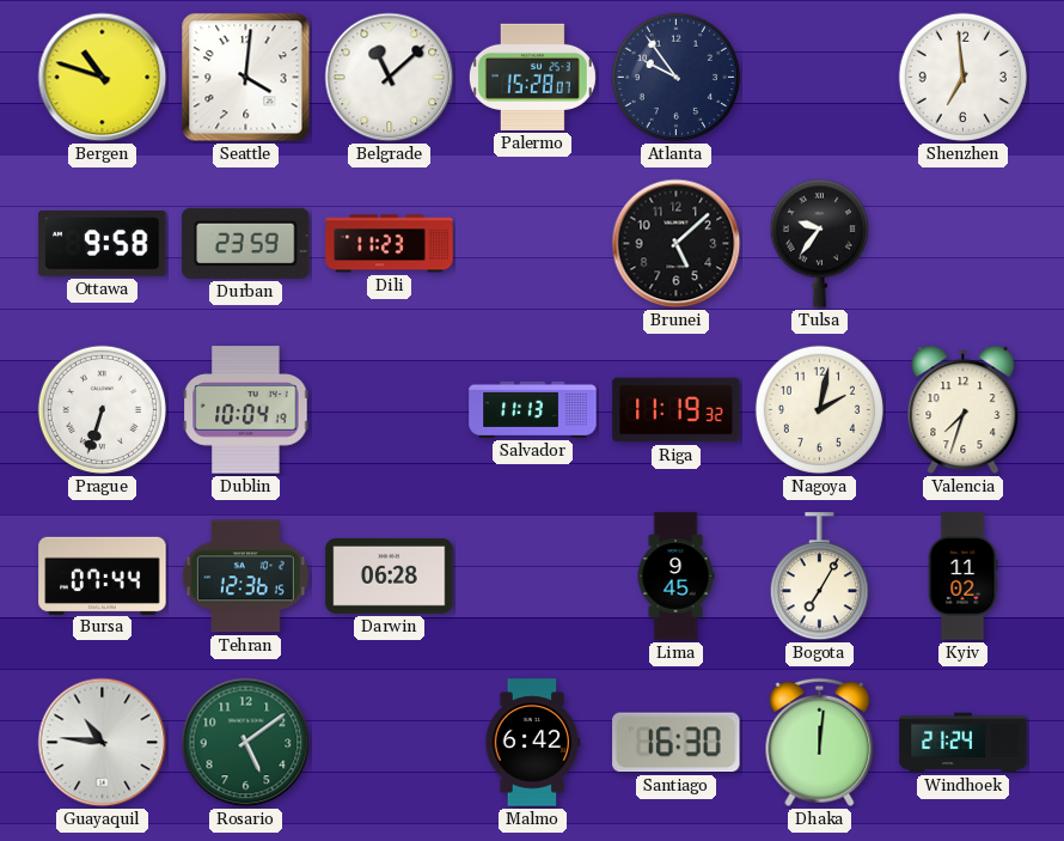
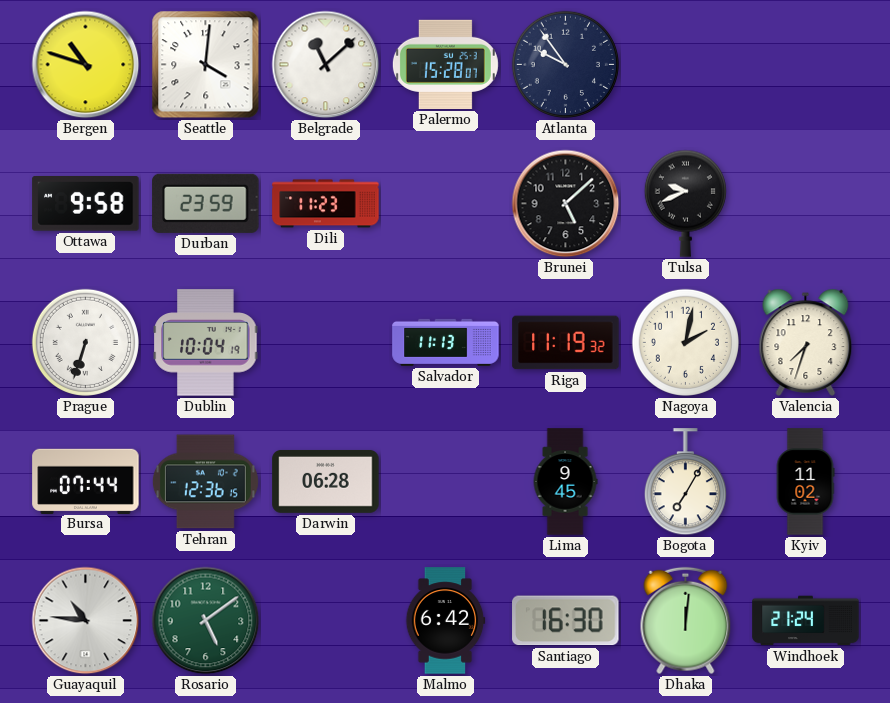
Shenzhen: 6:59 -> none
Tulsa: 9:36 -> 9:41
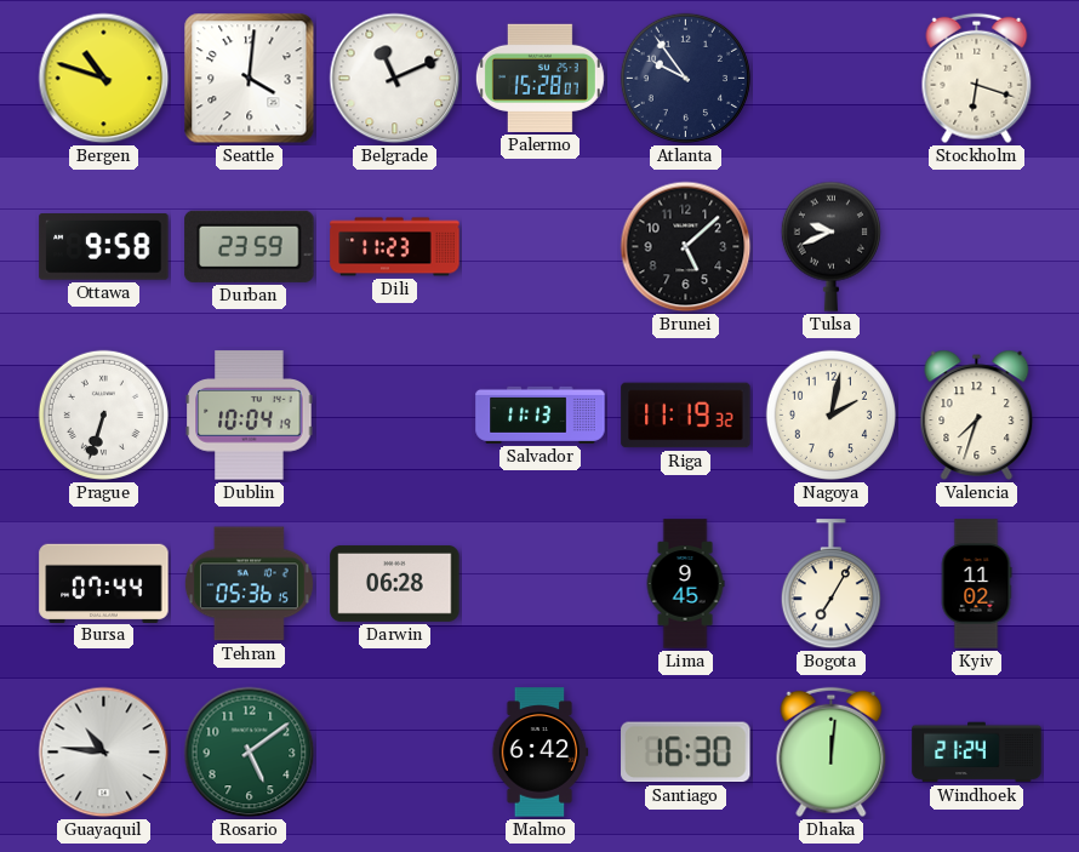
Belgrade: 11:08 -> 11:11
Stockholm: none -> 6:18
Tehran: 12:36 -> 05:36
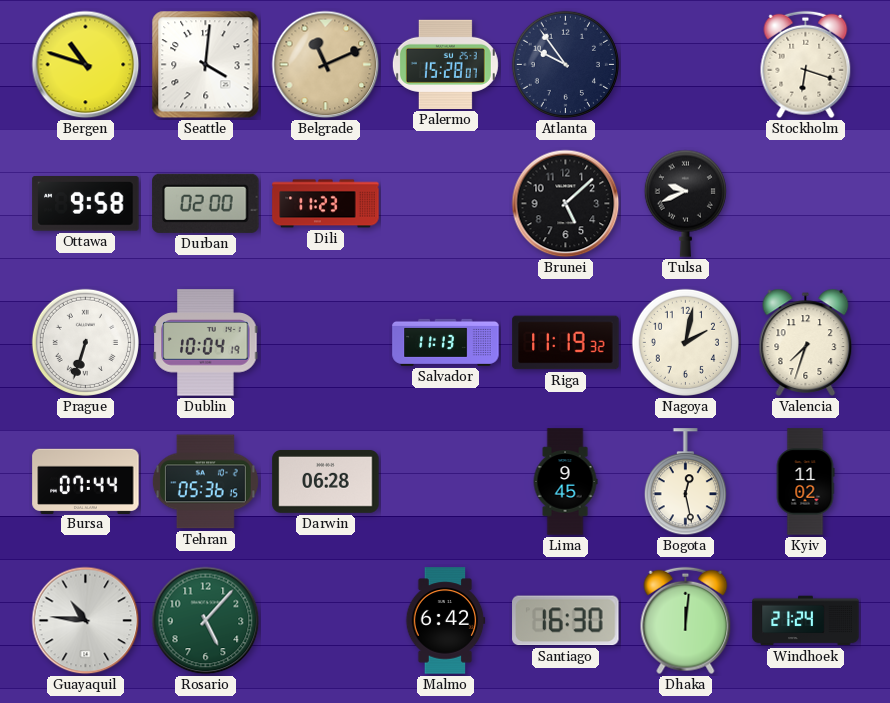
Belgrade dial: white -> champagne
Durban: 23:59 -> 02:00
Bogota: 7:05 -> 12:28
Rosario: 5:09 -> 5:07
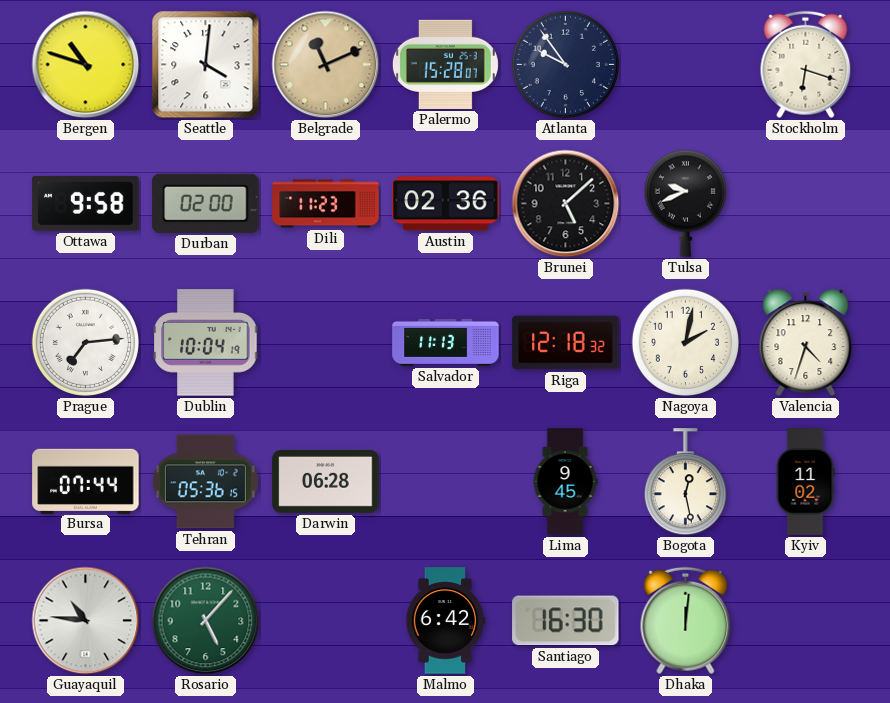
Austin: none -> 02:36
Prague: 6:33 -> 7:14
Riga: 11:19 -> 12:18
Valencia: 7:33 -> 4:33
Windhoek: 21:24 -> none
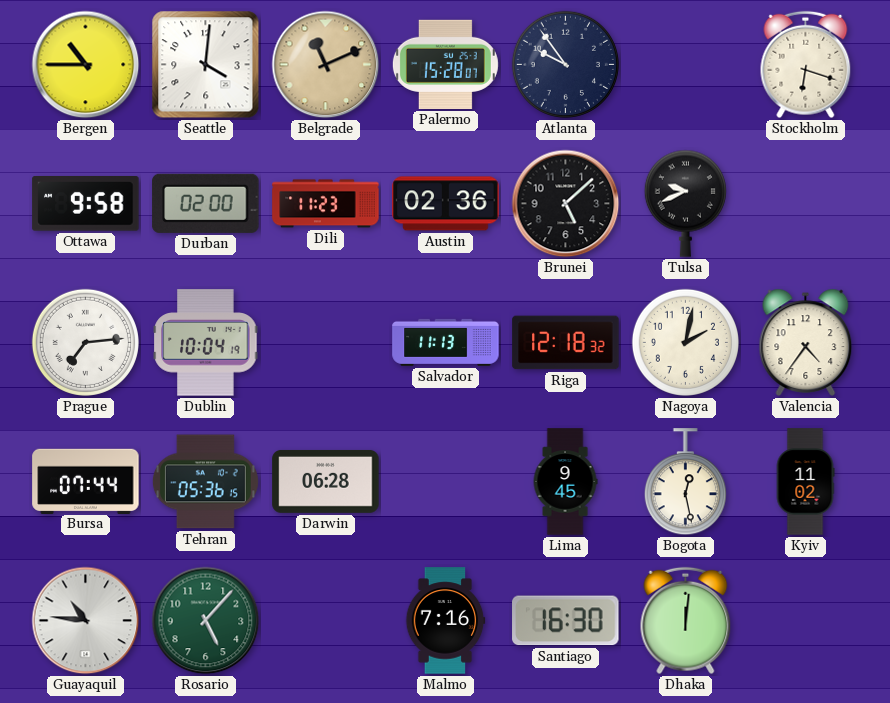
Bergen: 10:48 -> 10:45
Valencia: 4:33 -> 4:36
Malmo: 6:42 -> 7:16
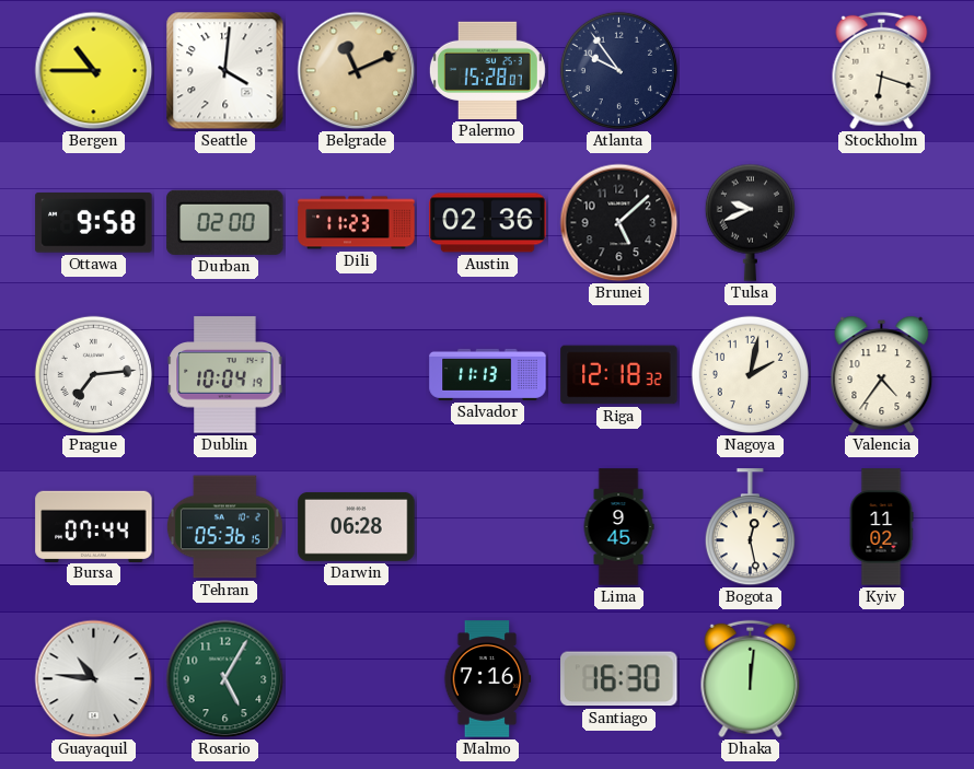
Rosario: 5:07 -> 5:05
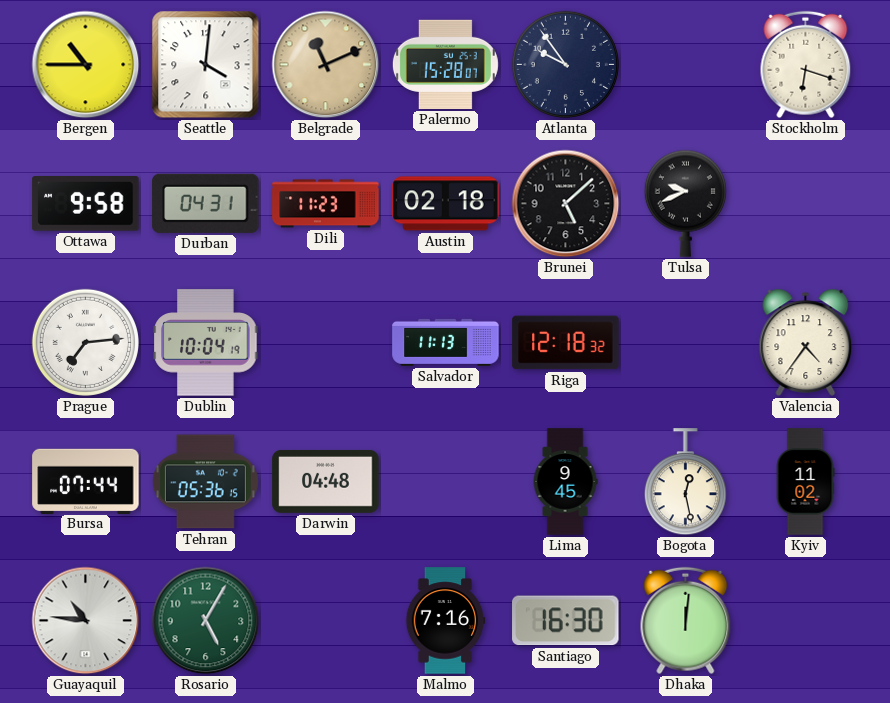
Durban: 02:00 -> 04:31
Austin: 02:36 -> 02:18
Nagoya: 2:02 -> none
Darwin: 06:28 -> 04:48
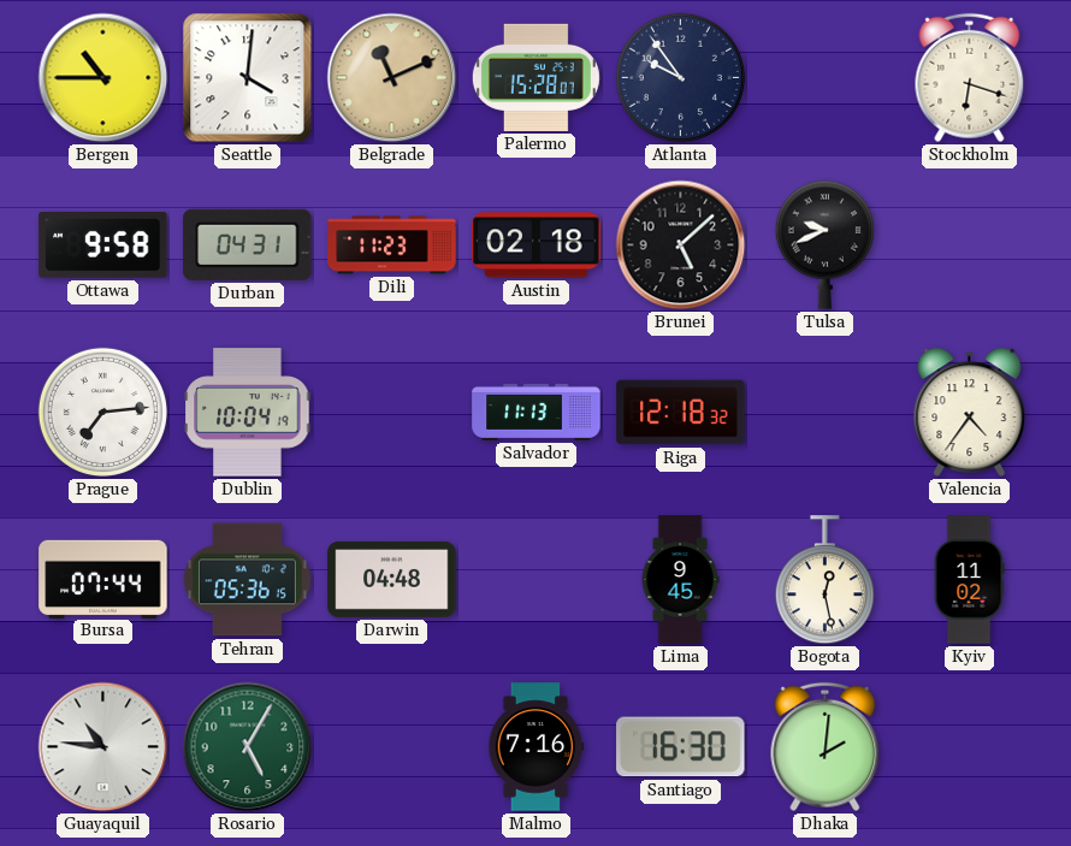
Dhaka: 12:01 -> 2:01
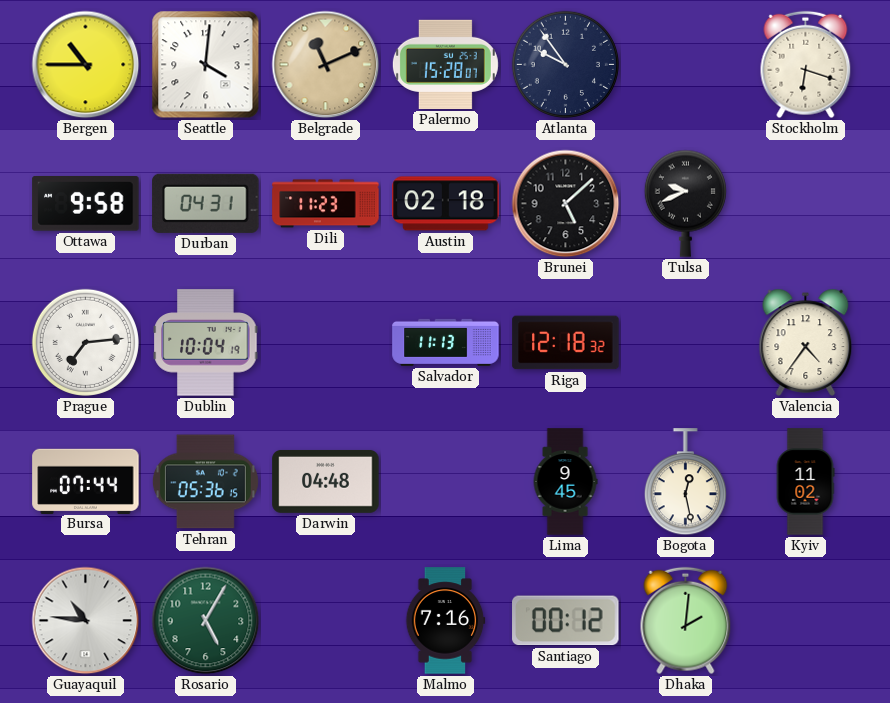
Santiago: 16:30 -> 00:12
